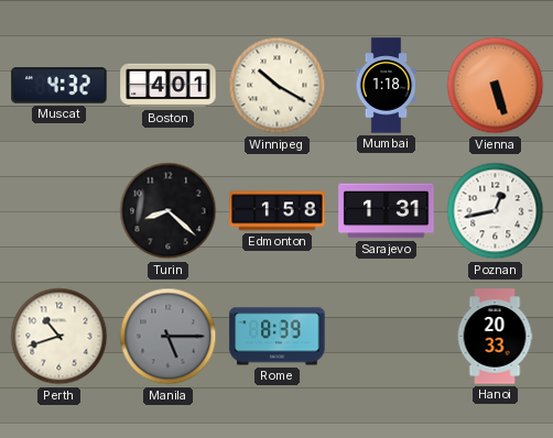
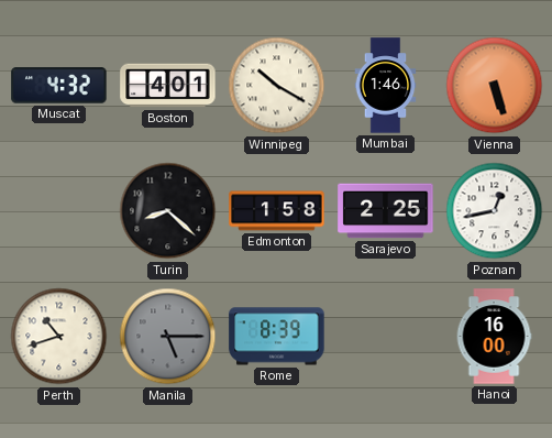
Mumbai: 1:18 -> 1:46
Sarajevo: 1:31 -> 2:25
Hanoi: 20:33 -> 16:00
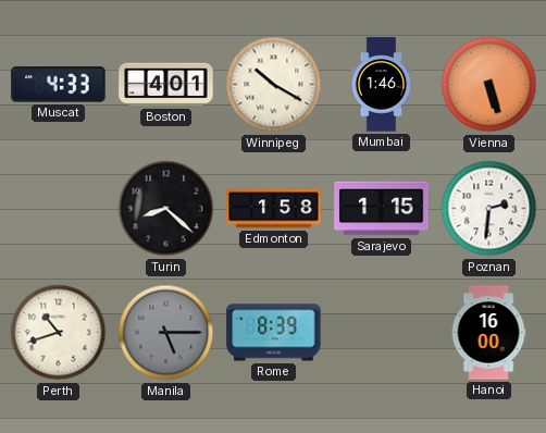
Muscat: 4:32 -> 4:33
Sarajevo: 2:25 -> 1:15
Poznan: 12:43 -> 2:31
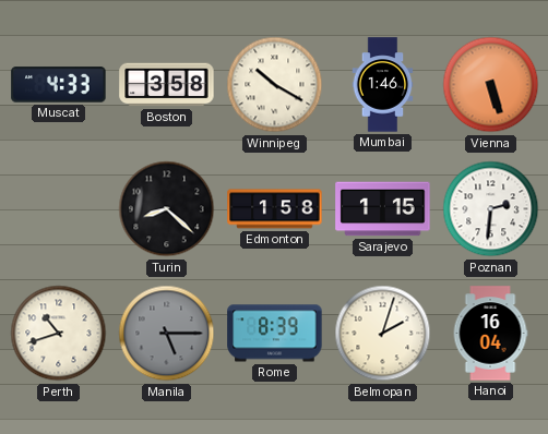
Boston: 4:01 -> 3:58
Belmopan: none -> 2:03
Hanoi: 16:00 -> 16:04
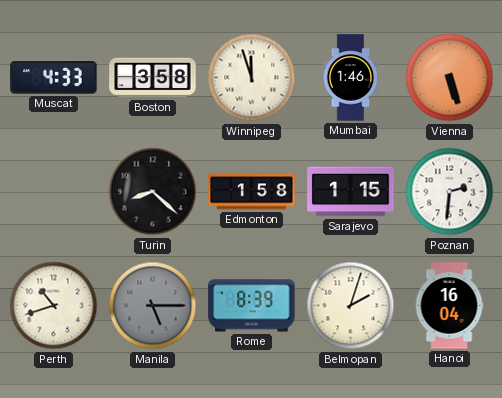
Winnipeg: 10:20 -> 11:57
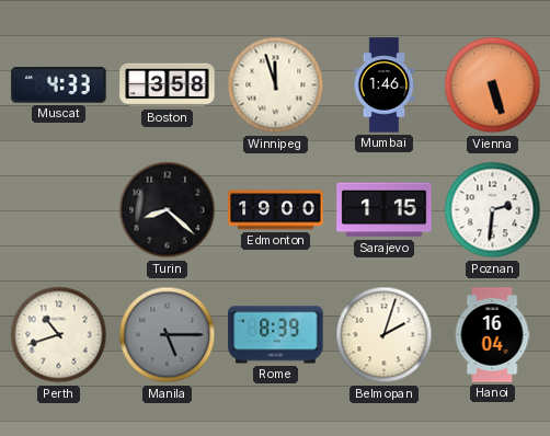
Edmonton: 1:58 -> 19:00
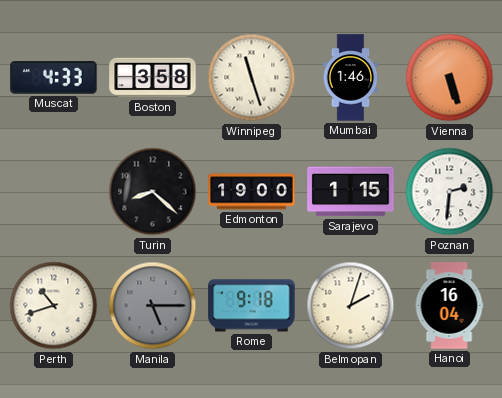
Winnipeg: 11:57 -> 11:27
Rome: 8:39 -> 9:18
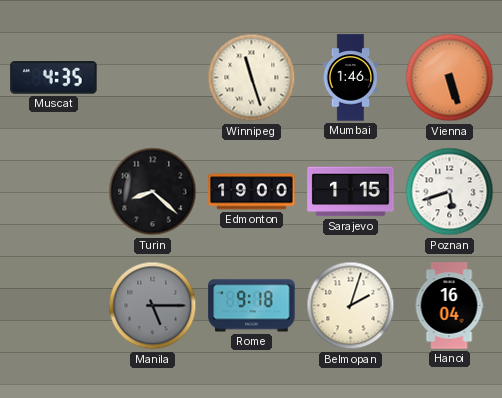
Muscat: 4:33 -> 4:35
Boston: 3:58 -> none
Poznan: 2:31 -> 5:42
Perth: 10:42 -> none
